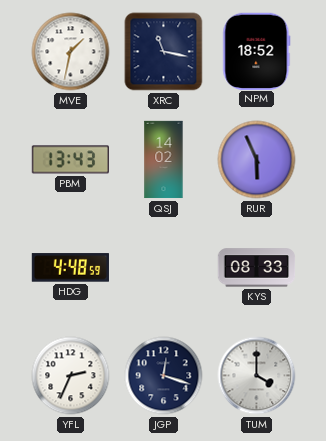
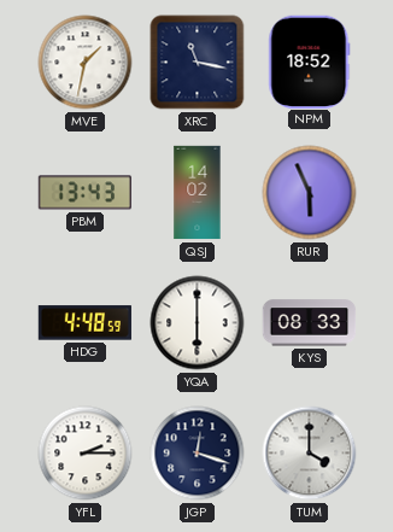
YQA: none -> 6:00
YFL: 2:34 -> 2:15
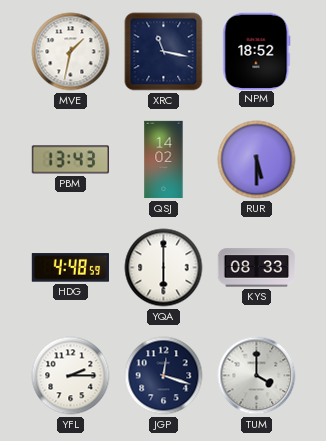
RUR: 5:56 -> 5:30
